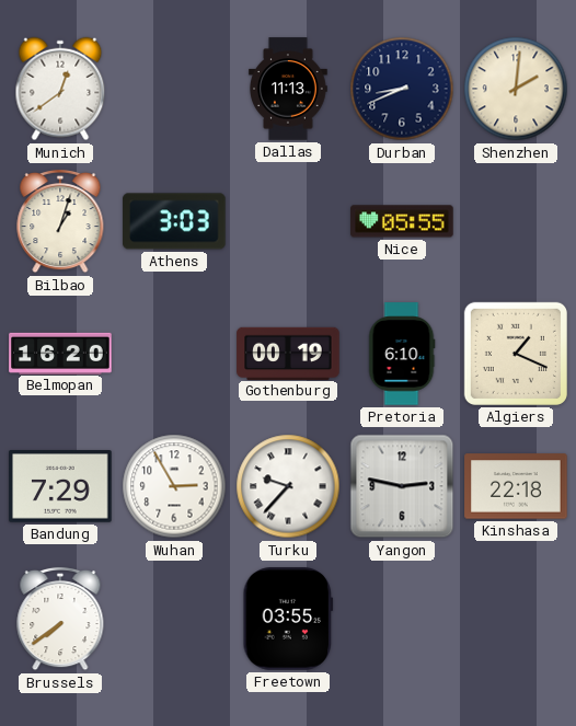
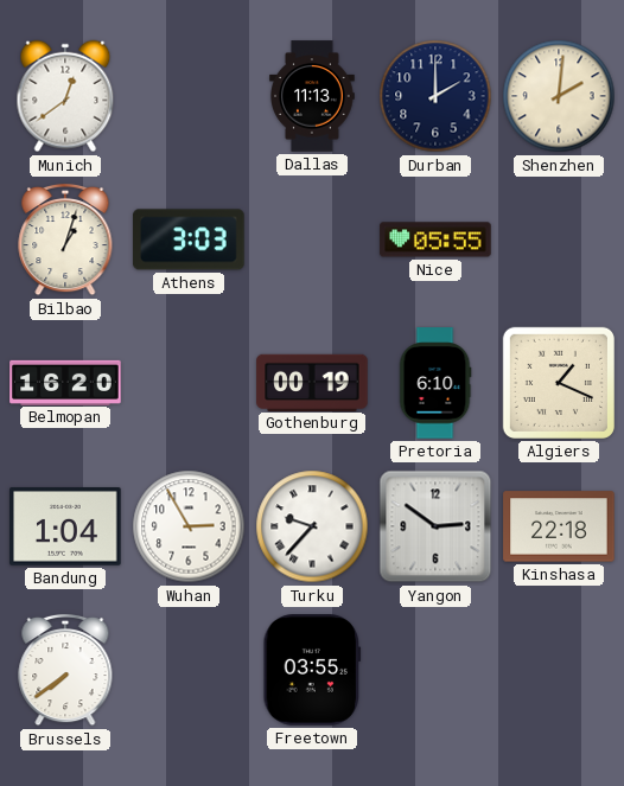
Durban: 8:41 -> 2:00
Bandung: 7:29 -> 1:04
Yangon: 2:47 -> 2:51
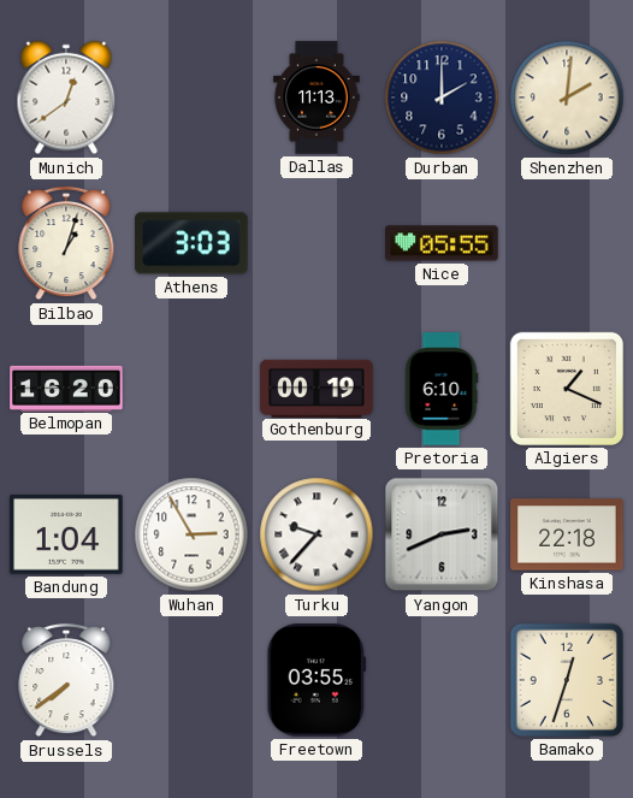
Yangon: 2:51 -> 2:41
Bamako: none -> 12:33
